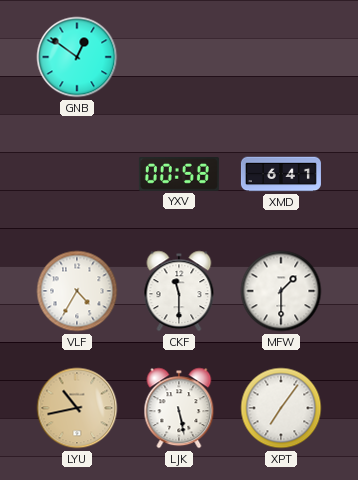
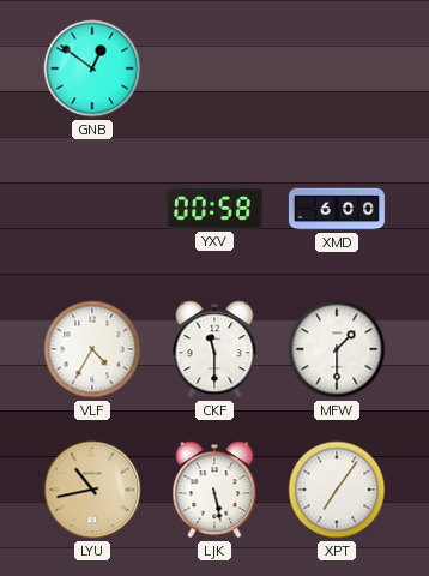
XMD: 6:41 -> 6:00
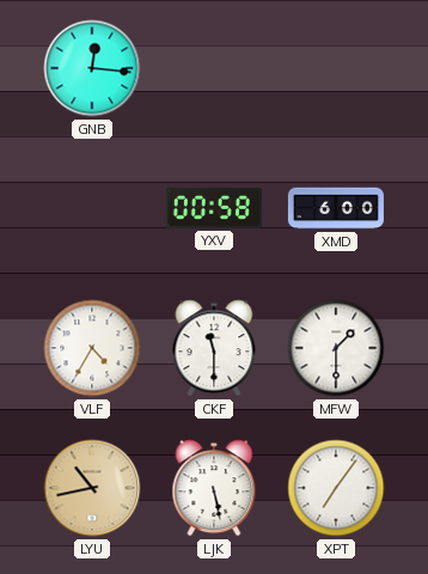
GNB: 12:51 -> 12:16
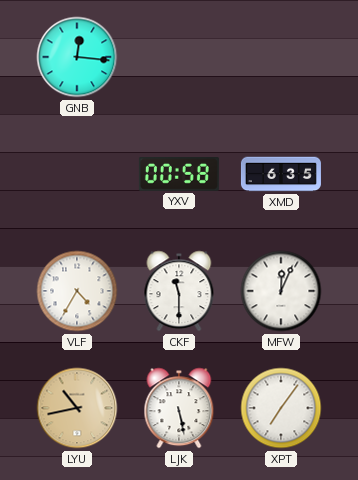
XMD: 6:00 -> 6:35
MFW: 1:30 -> 12:04
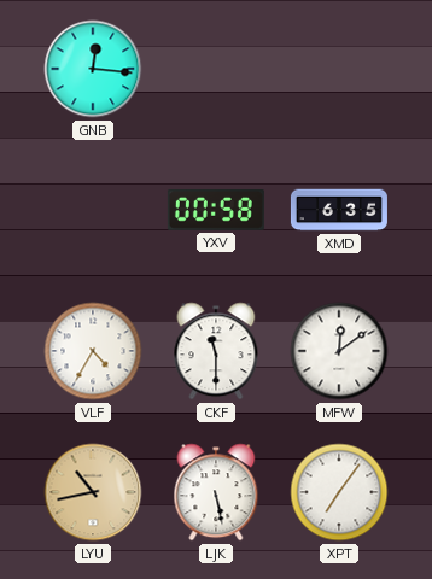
MFW: 12:04 -> 12:09
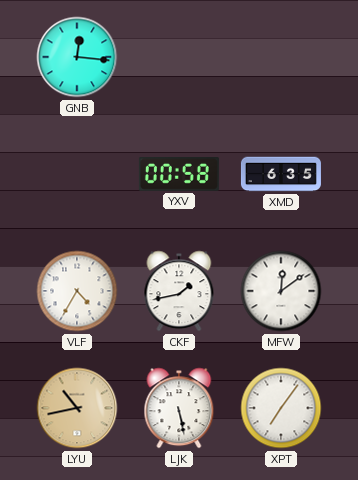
CKF: 11:30 -> 1:43
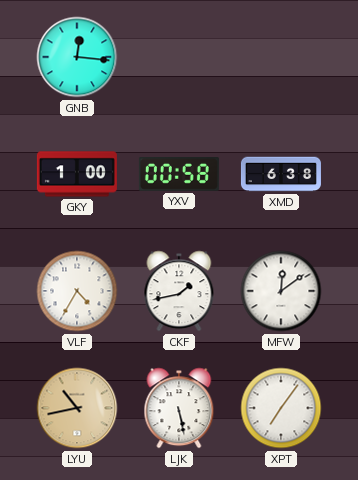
GKY: none -> 1:00
XMD: 6:35 -> 6:38
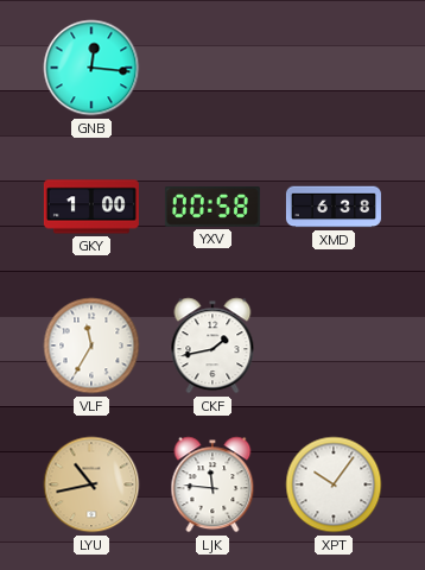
VLF: 4:35 -> 11:35
MFW: 12:09 -> none
LJK: 5:28 -> 11:46
XPT: 7:06 -> 10:06
